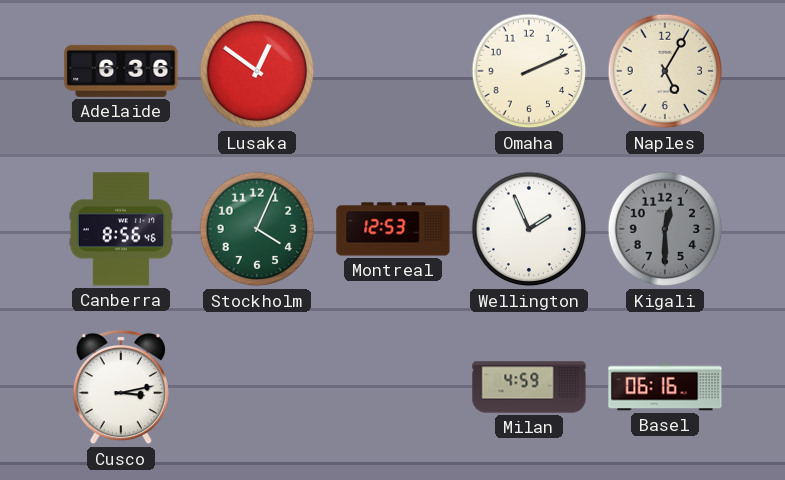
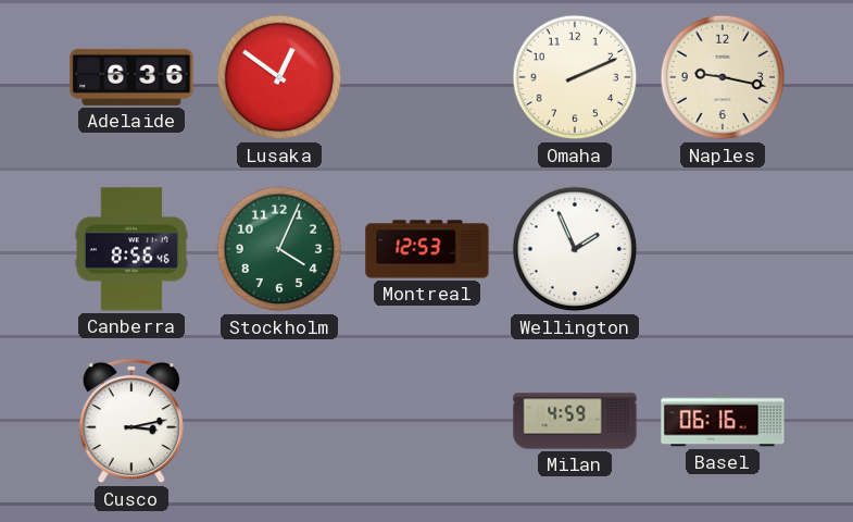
Naples: 5:05 -> 9:17
Kigali: 12:30 -> none
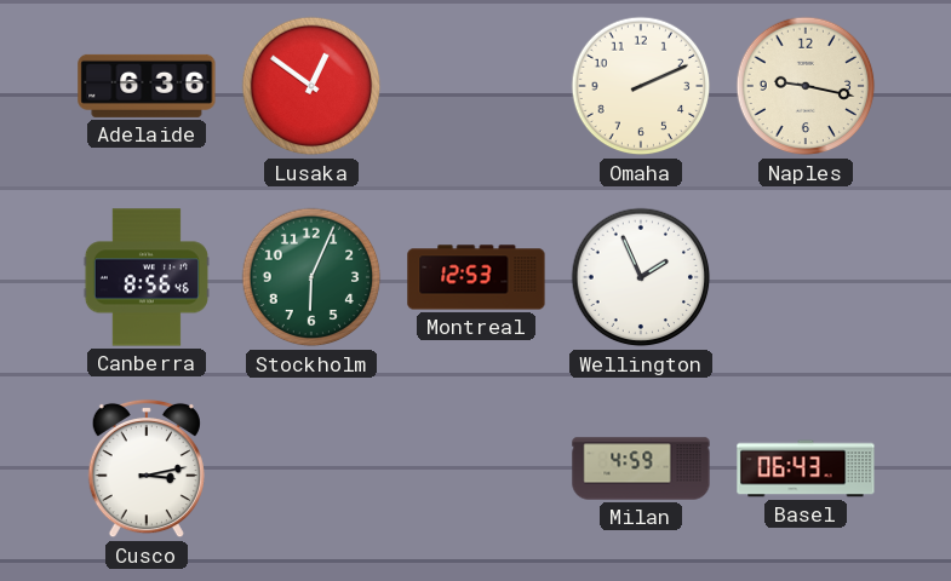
Stockholm: 4:04 -> 6:04
Basel: 06:16 -> 06:43
